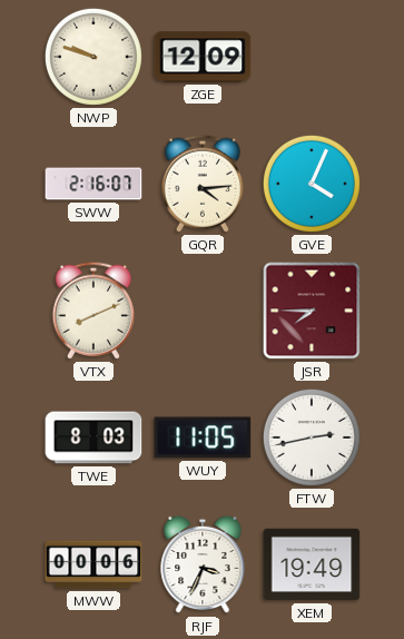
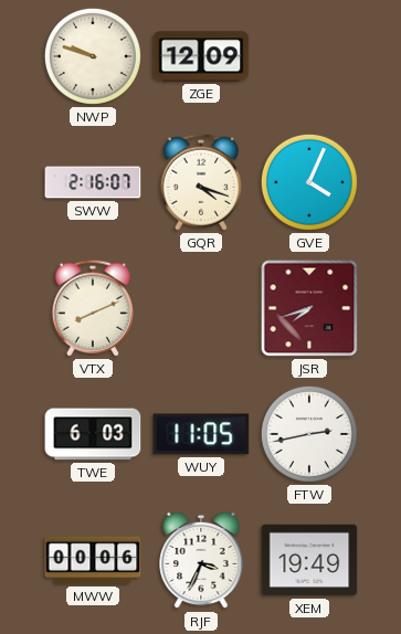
GQR: 4:14 -> 4:18
JSR: 7:45 -> 7:42
TWE: 8:03 -> 6:03
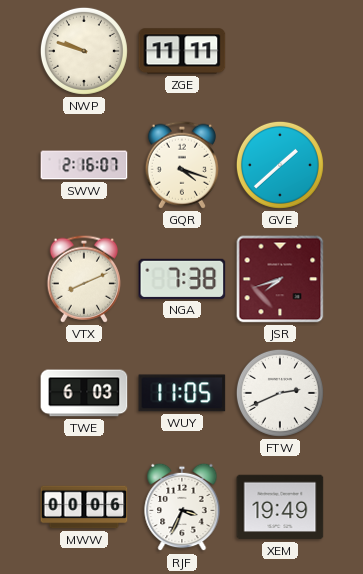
ZGE: 12:09 -> 11:11
GVE: 4:04 -> 1:38
NGA: none -> 7:38
FTW: 2:43 -> 2:41
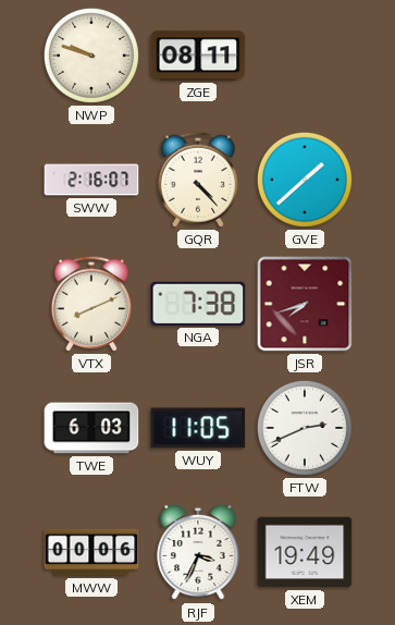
ZGE: 11:11 -> 08:11
GQR: 4:18 -> 4:23
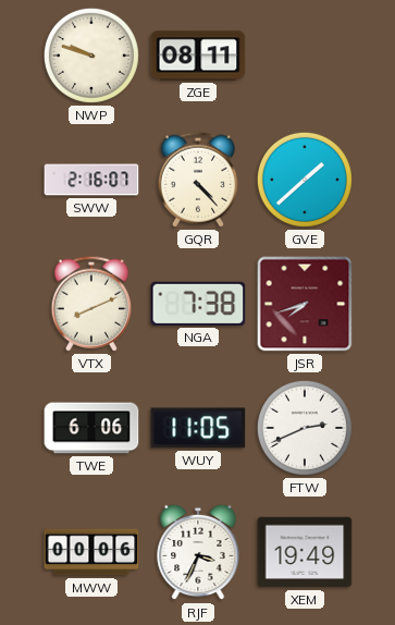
TWE: 6:03 -> 6:06
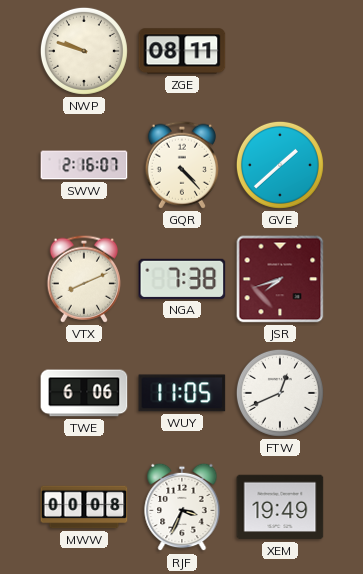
FTW: 2:41 -> 12:41
MWW: 00:06 -> 00:08
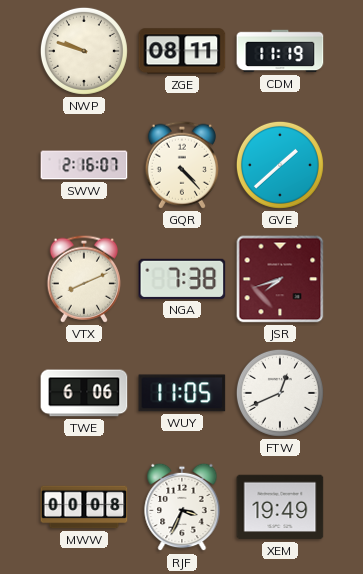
CDM: none -> 11:19
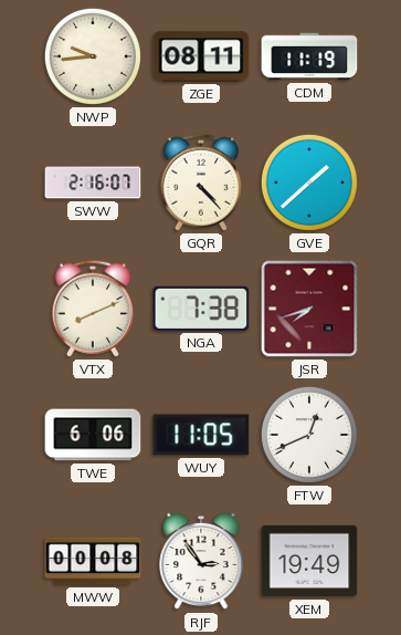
NWP: 9:48 -> 9:44
RJF: 3:34 -> 2:54
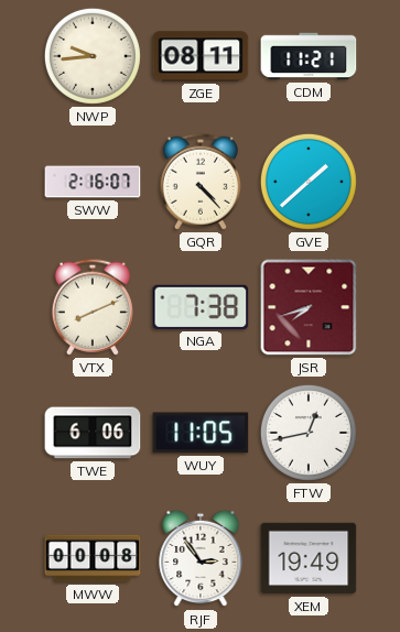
CDM: 11:19 -> 11:21
FTW: 12:41 -> 12:43
